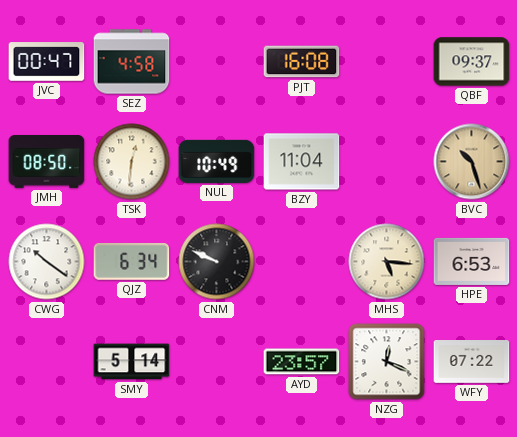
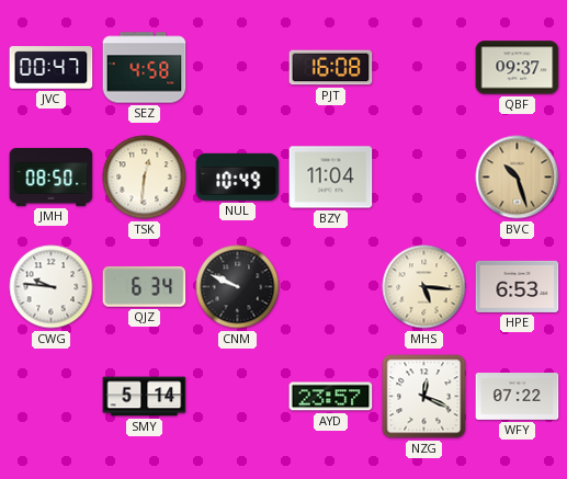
CWG: 10:21 -> 9:46
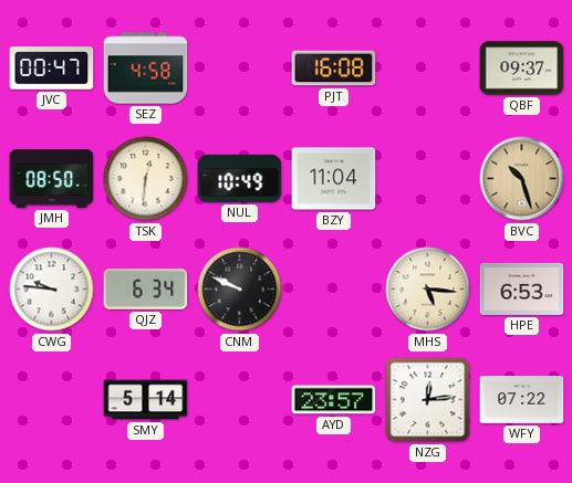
NZG: 12:19 -> 12:14
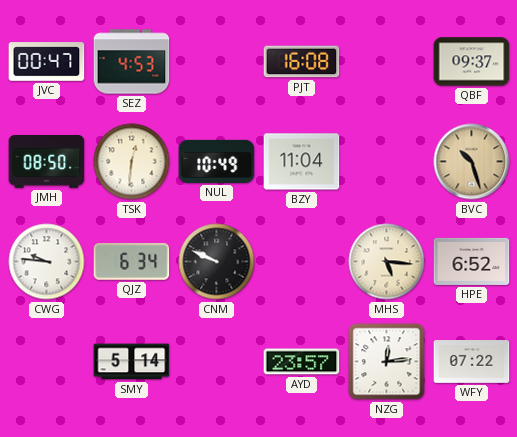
SEZ: 4:58 -> 4:53
HPE: 6:53 -> 6:52
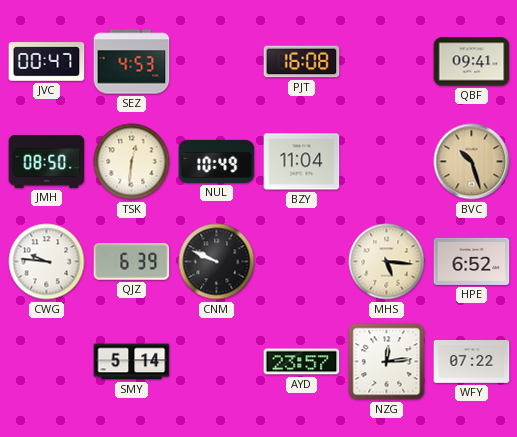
QBF: 09:37 -> 09:41
QJZ: 6:34 -> 6:39
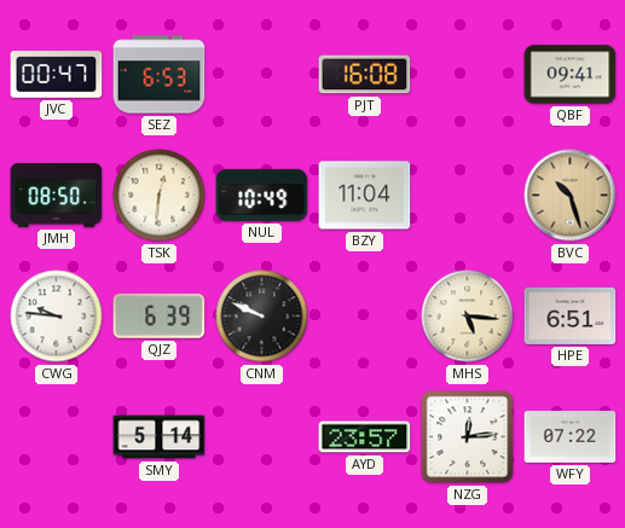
SEZ: 4:53 -> 6:53
HPE: 6:52 -> 6:51
